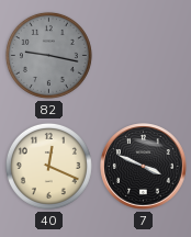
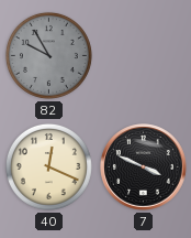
82: 9:17 -> 9:55
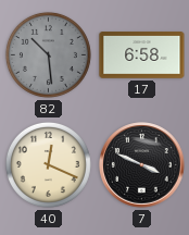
82: 9:55 -> 10:29
17: none -> 6:58
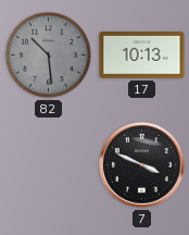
17: 6:58 -> 10:13
40: 12:19 -> none
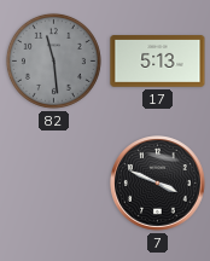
82: 10:29 -> 11:29
17: 10:13 -> 5:13
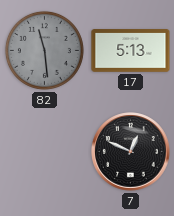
7: 3:49 -> 12:49
